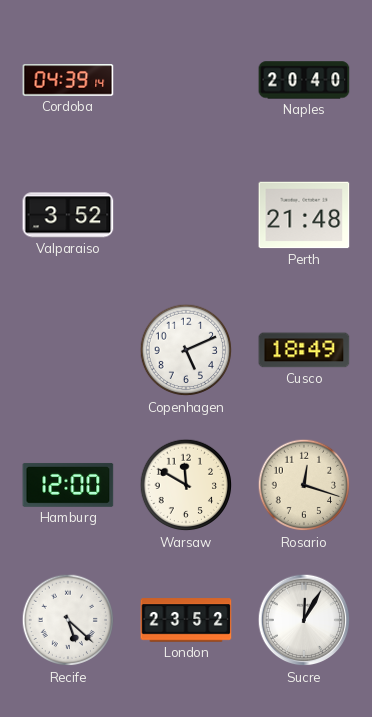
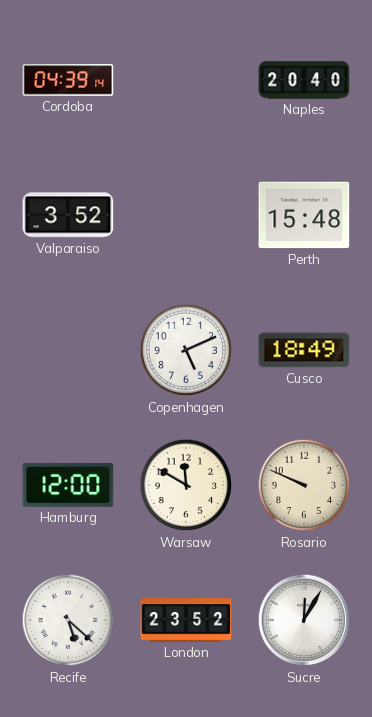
Perth: 21:48 -> 15:48
Rosario: 12:18 -> 9:49
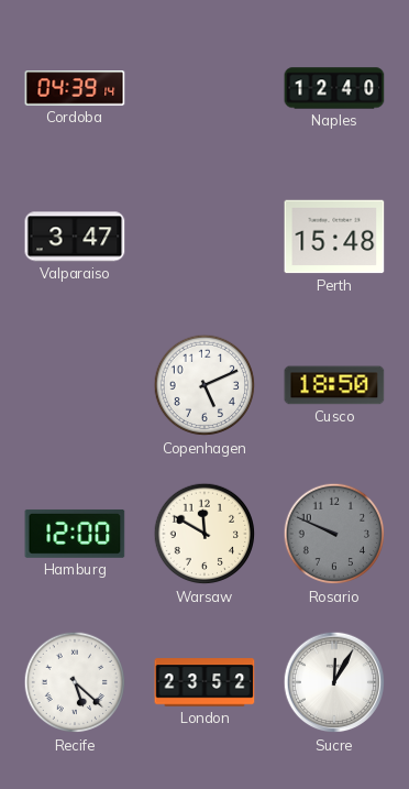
Naples: 20:40 -> 12:40
Valparaiso: 3:52 -> 3:47
Cusco: 18:49 -> 18:50
Rosario dial: cream -> grey
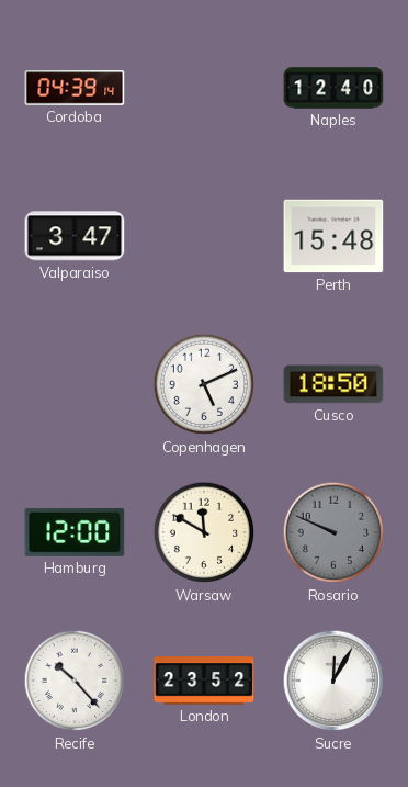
Recife: 5:22 -> 10:23
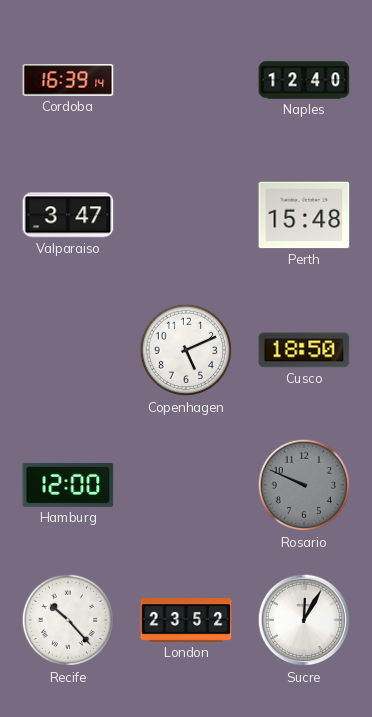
Cordoba: 04:39 -> 16:39
Warsaw: 11:50 -> none
